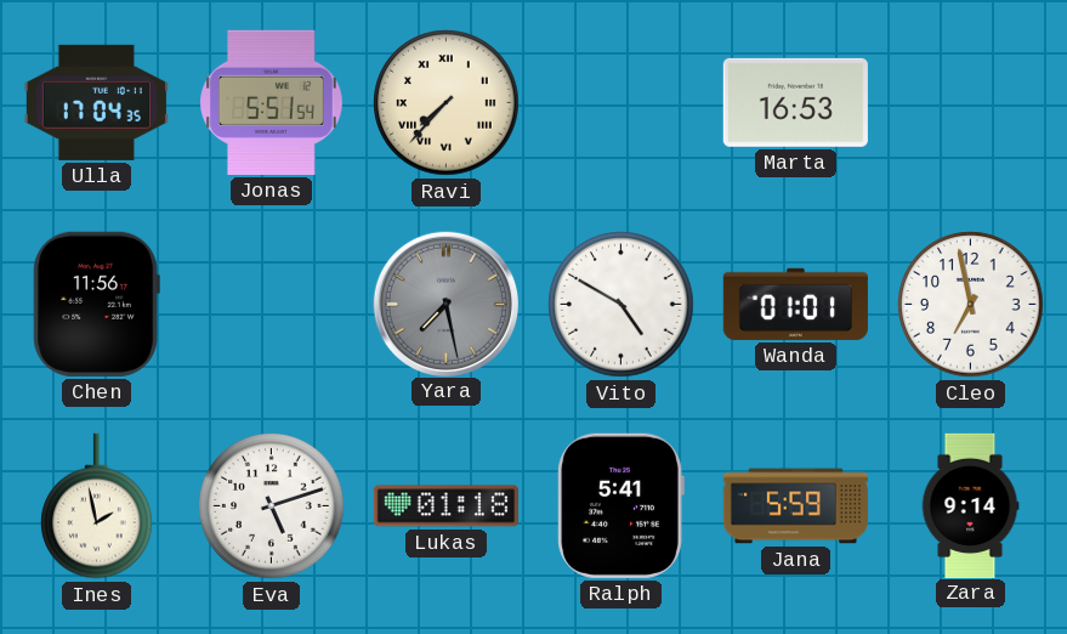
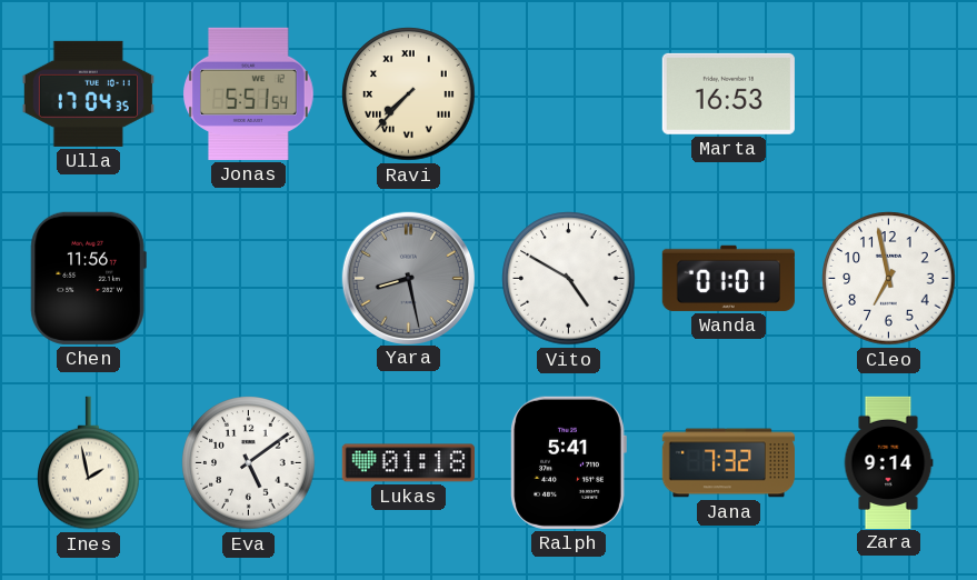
Yara: 7:28 -> 8:28
Eva: 5:12 -> 5:09
Jana: 5:59 -> 7:32
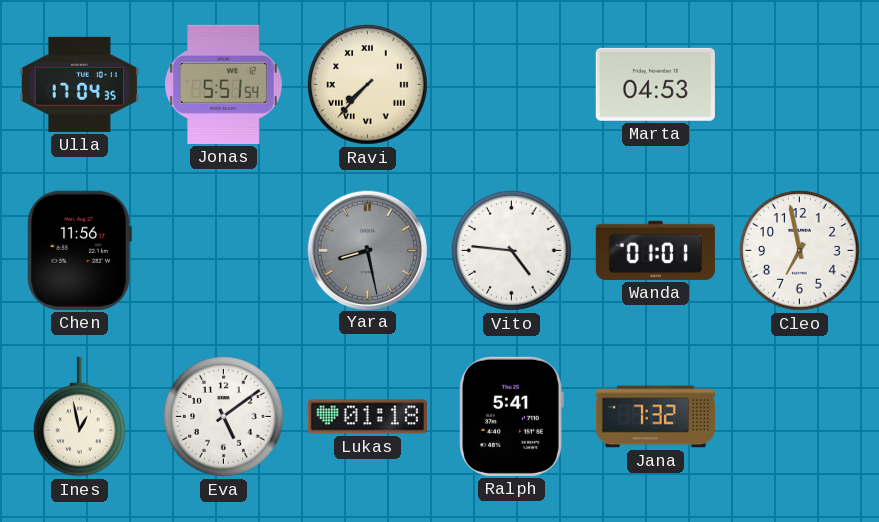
Marta: 16:53 -> 04:53
Vito: 4:50 -> 4:46
Ines: 1:58 -> 12:58
Zara: 9:14 -> none
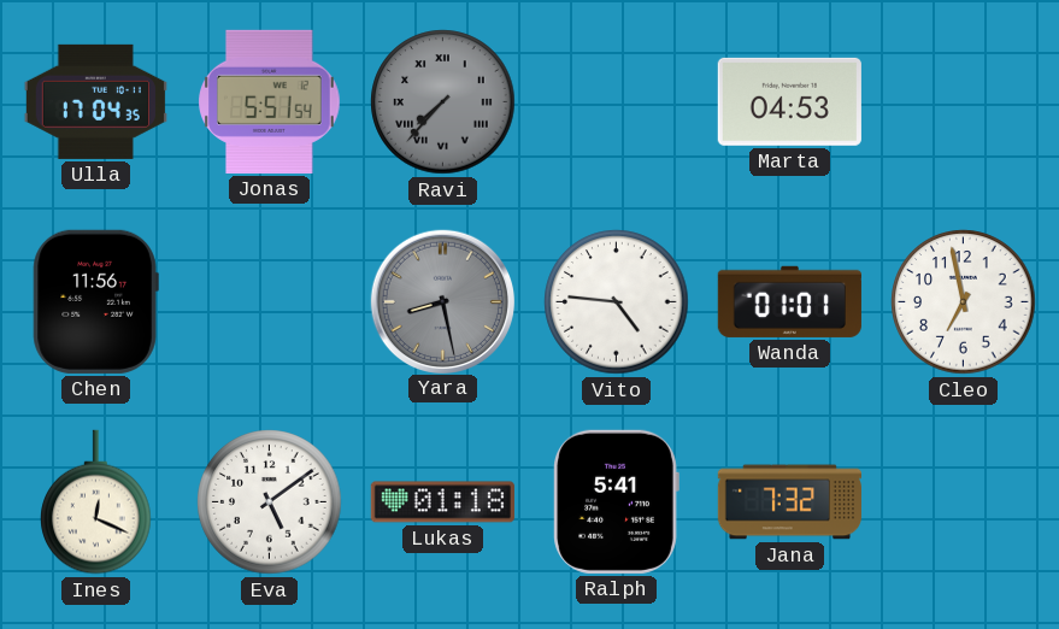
Ravi dial: cream -> grey
Ines: 12:58 -> 12:19
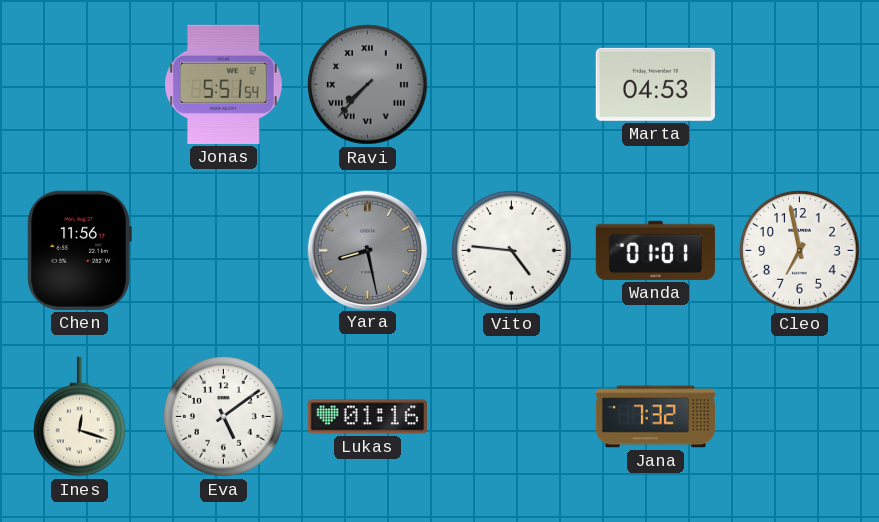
Ulla: 17:04 -> none
Ines: 12:19 -> 12:18
Lukas: 01:18 -> 01:16
Ralph: 5:41 -> none
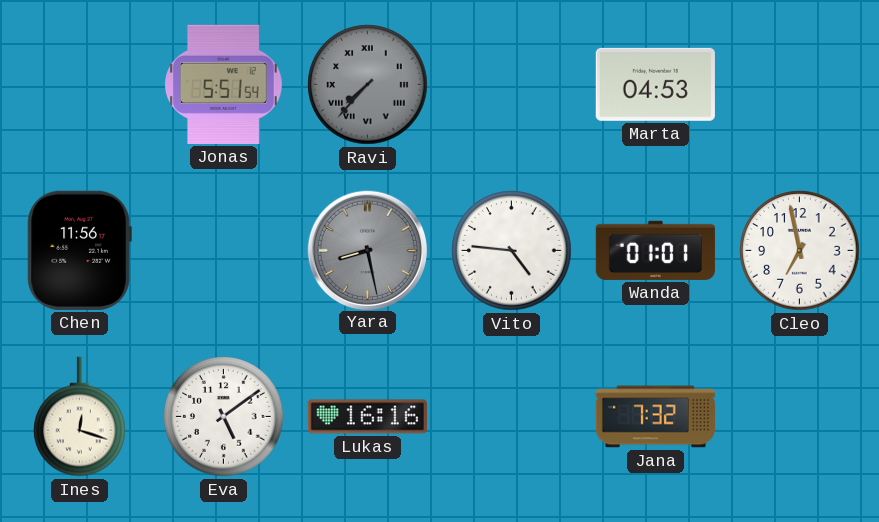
Lukas: 01:16 -> 16:16
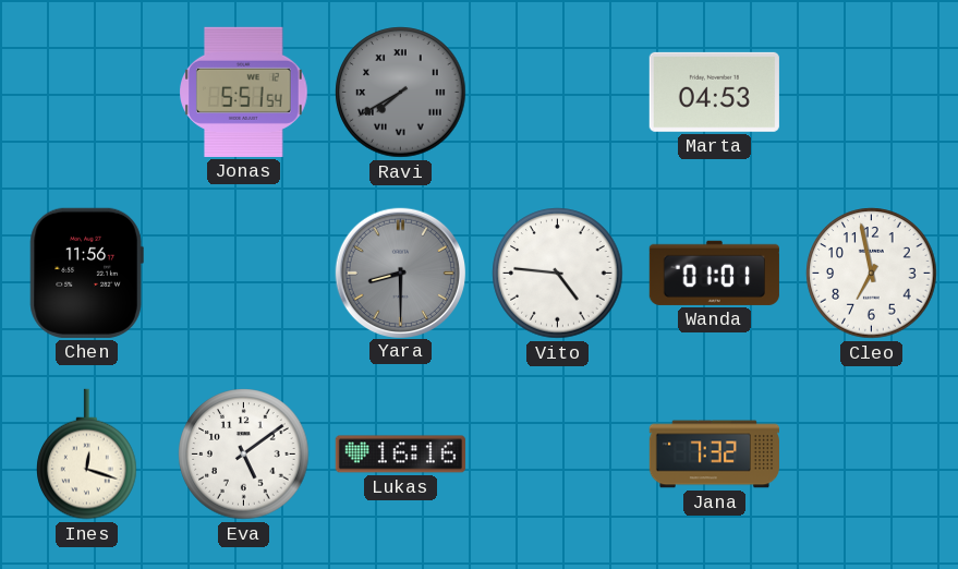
Ravi: 7:37 -> 7:40
Yara: 8:28 -> 8:30
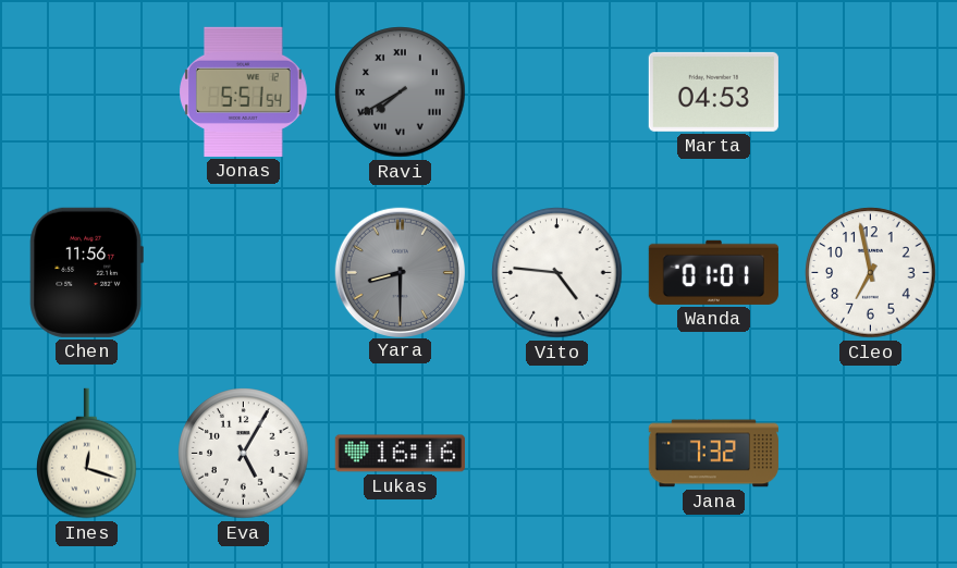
Eva: 5:09 -> 5:05
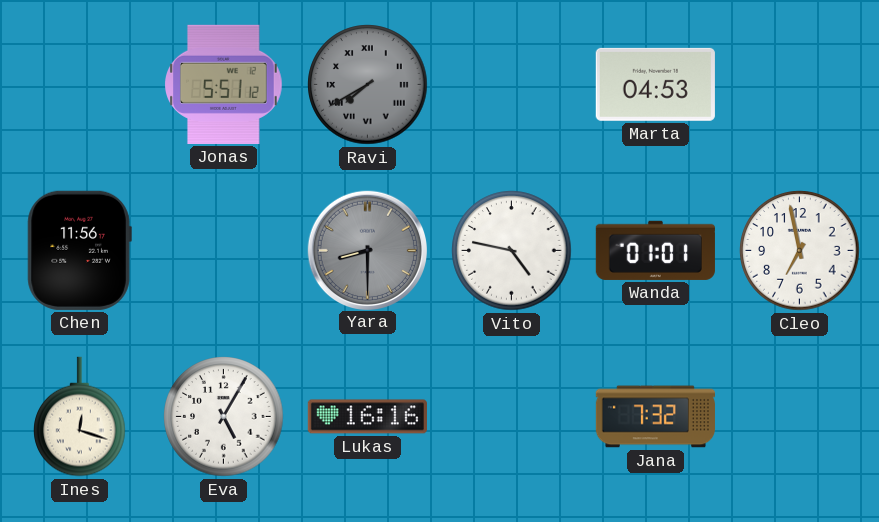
Jonas: 5:51:54 -> 5:51:12
Vito: 4:46 -> 4:47
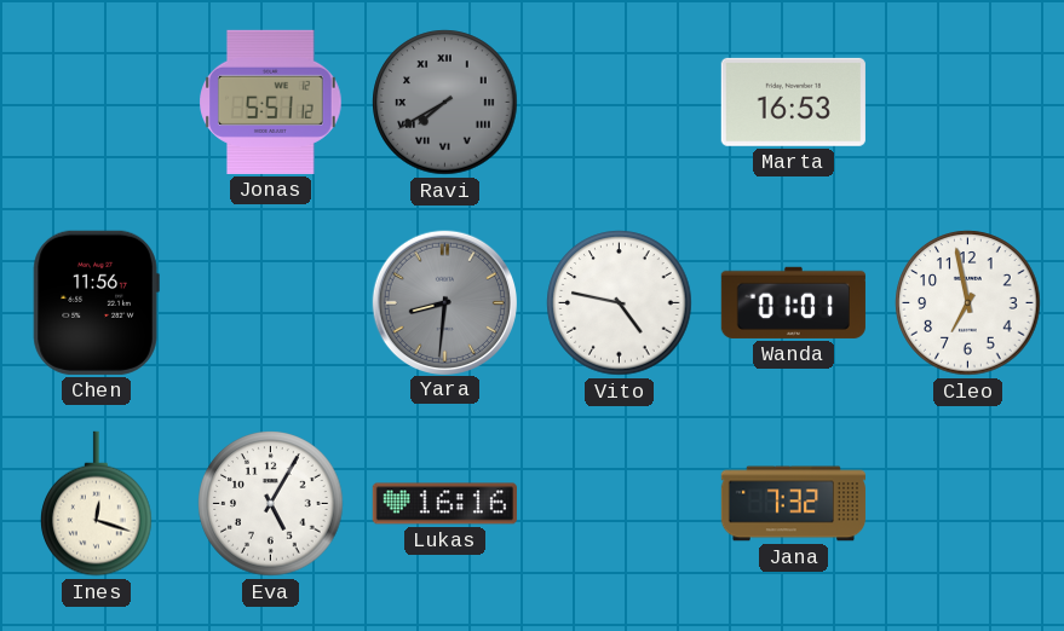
Marta: 04:53 -> 16:53
Yara: 8:30 -> 8:31
